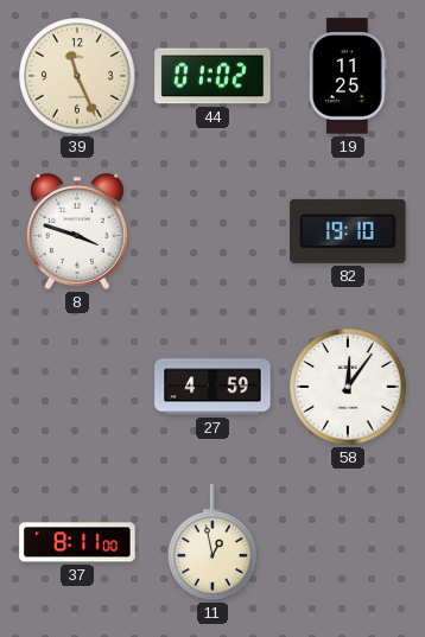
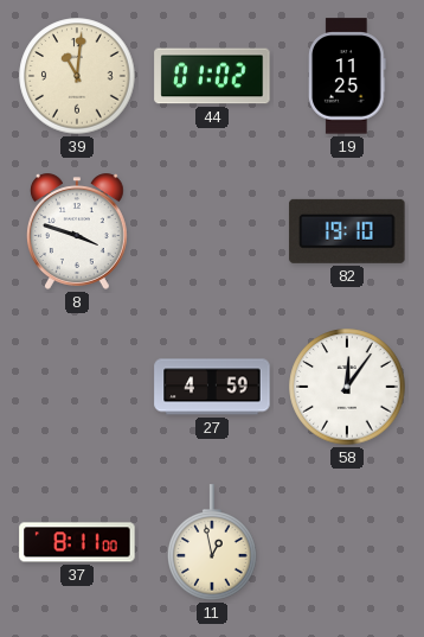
39: 11:26 -> 11:01
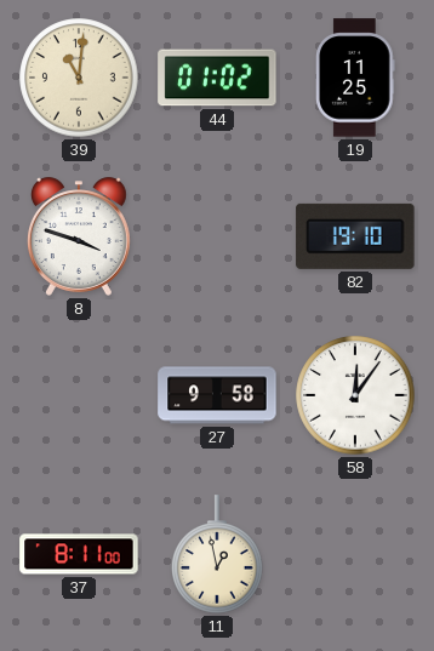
27: 4:59 -> 9:58
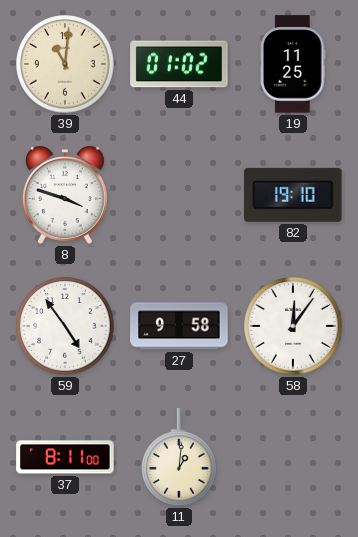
59: none -> 4:54
11: 12:58 -> 1:01
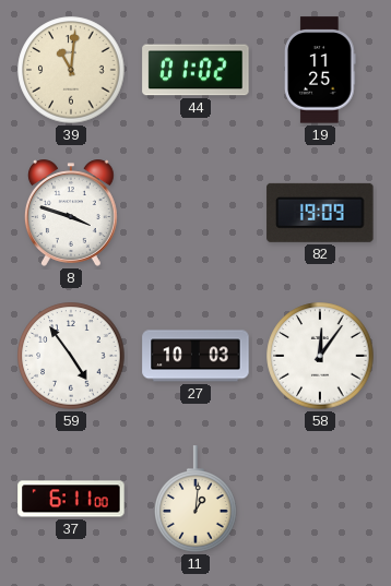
82: 19:10 -> 19:09
27: 9:58 -> 10:03
37: 8:11 -> 6:11
